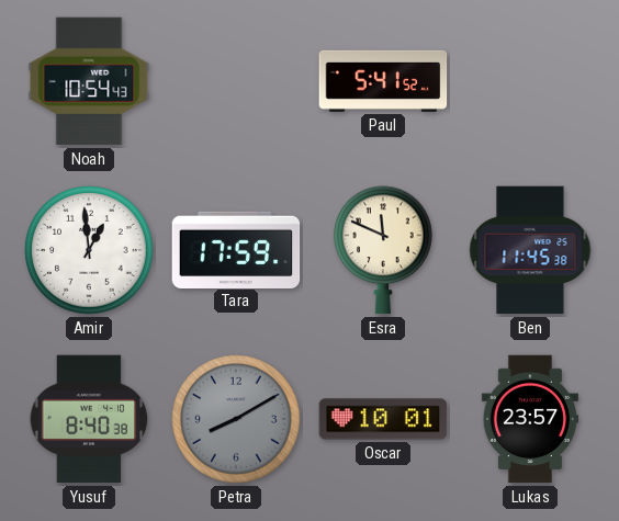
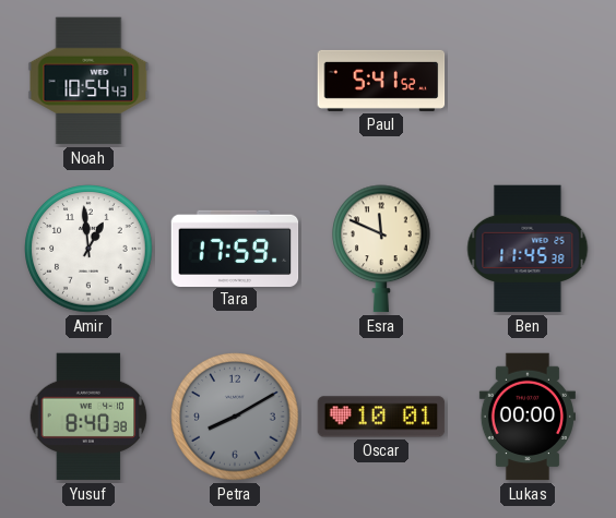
Lukas: 23:57 -> 00:00
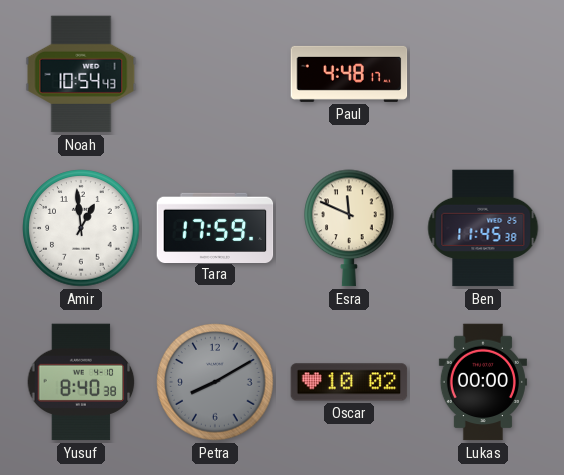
Paul: 5:41 -> 4:48
Oscar: 10:01 -> 10:02
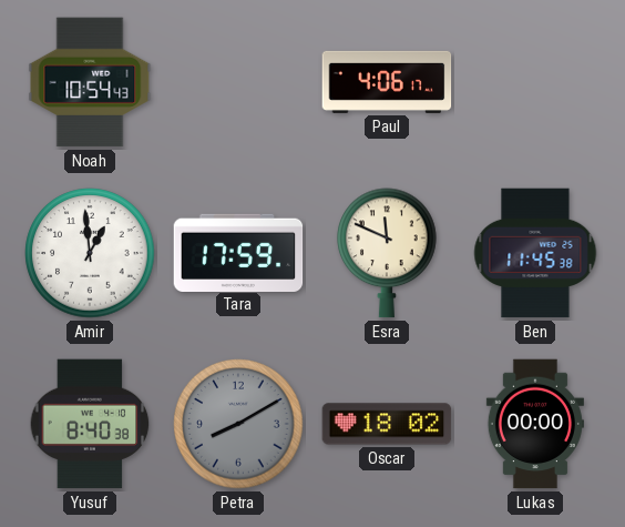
Paul: 4:48 -> 4:06
Oscar: 10:02 -> 18:02
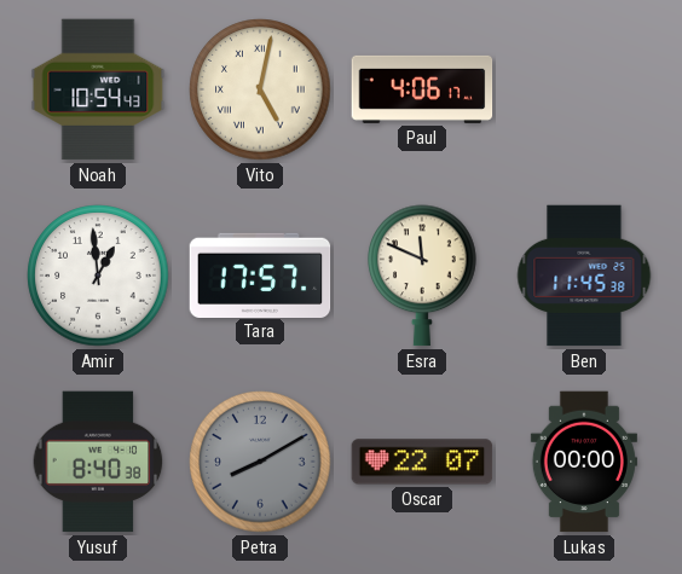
Vito: none -> 5:02
Tara: 17:59 -> 17:57
Oscar: 18:02 -> 22:07
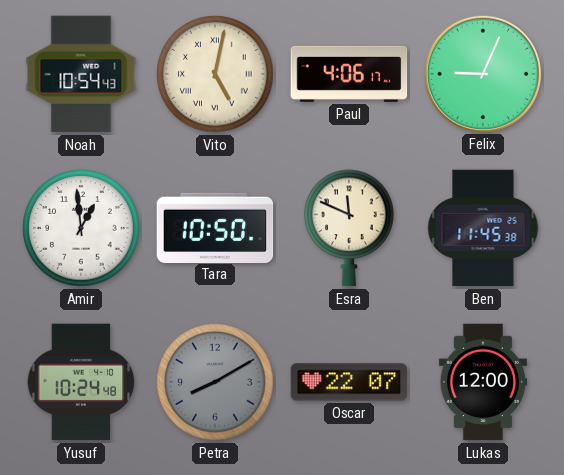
Felix: none -> 9:04
Tara: 17:57 -> 10:50
Yusuf: 8:40 -> 10:24
Lukas: 00:00 -> 12:00
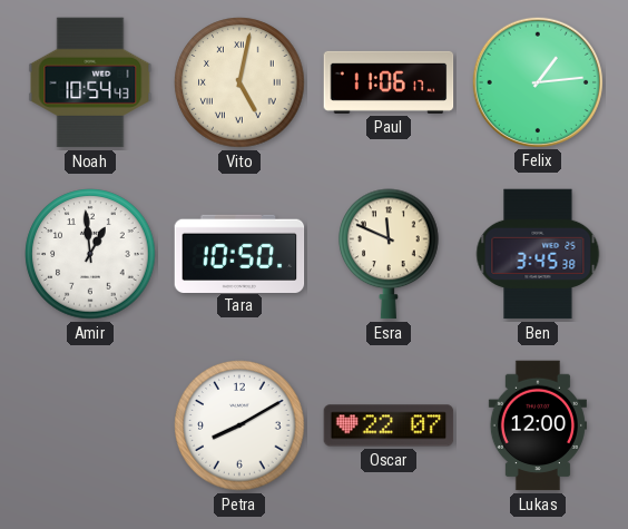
Paul: 4:06 -> 11:06
Felix: 9:04 -> 1:14
Ben: 11:45 -> 3:45
Yusuf: 10:24 -> none
Petra dial: grey -> white
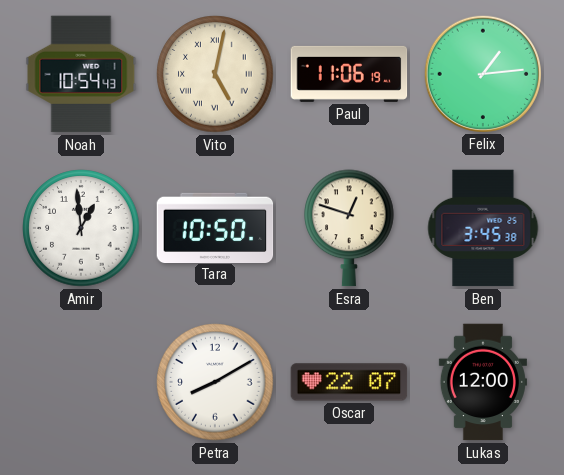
Paul: 11:06:17 -> 11:06:19
Esra: 11:49 -> 12:48
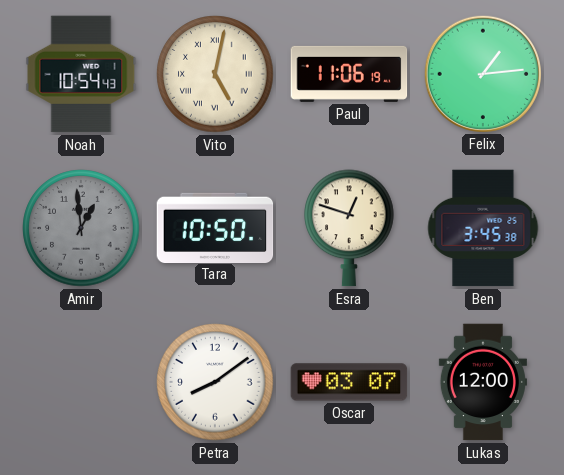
Amir dial: white -> grey
Petra: 8:10 -> 8:09
Oscar: 22:07 -> 03:07
